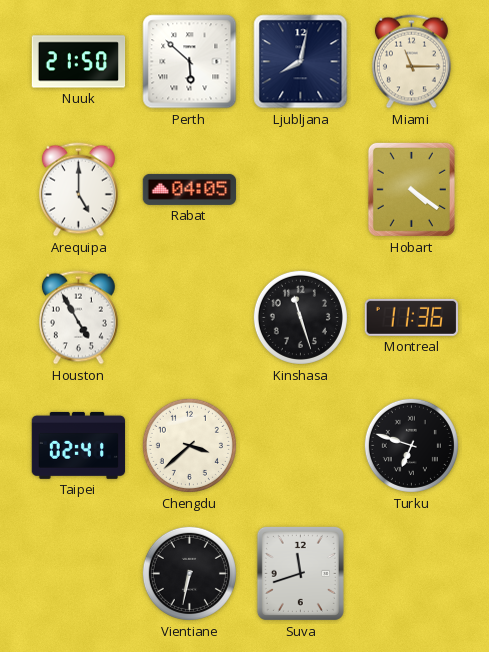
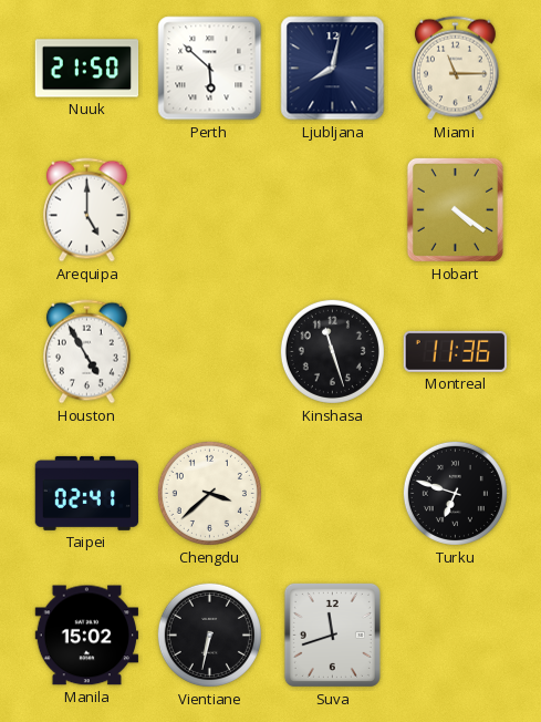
Rabat: 04:05 -> none
Manila: none -> 15:02
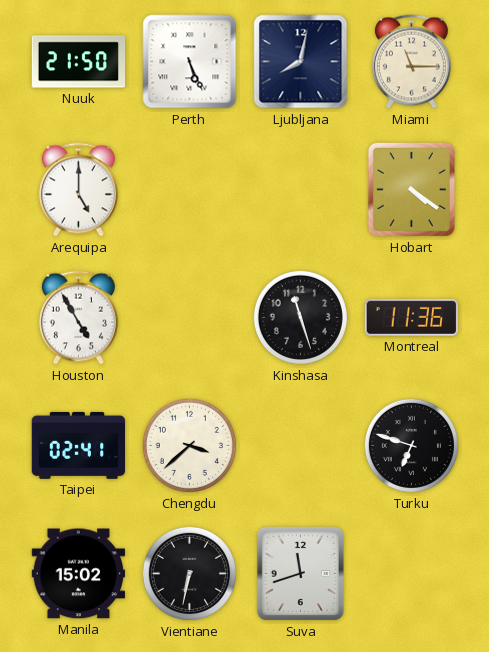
Perth: 5:52 -> 5:26
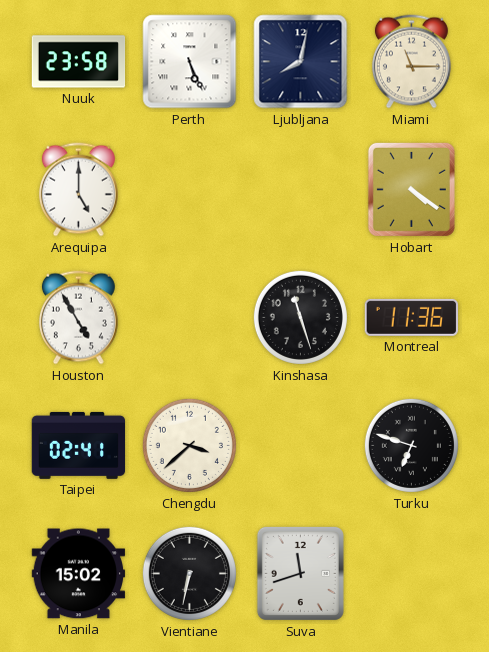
Nuuk: 21:50 -> 23:58
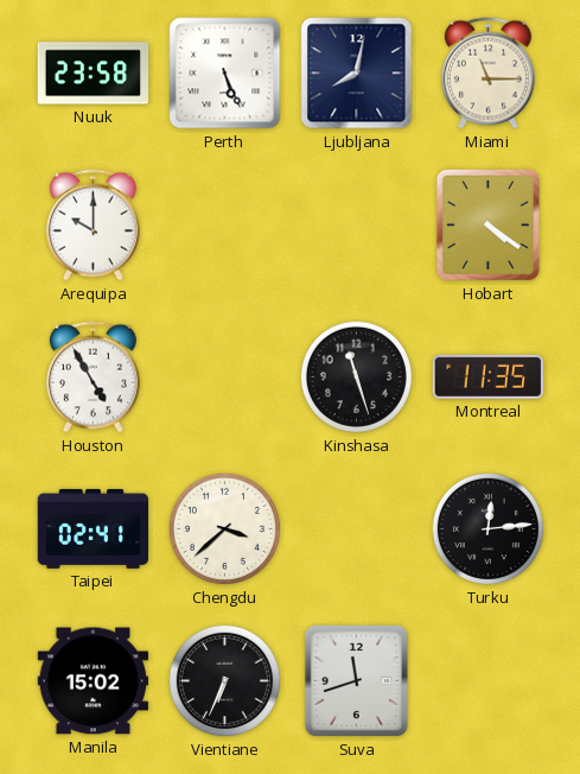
Arequipa: 5:00 -> 10:00
Montreal: 11:36 -> 11:35
Turku: 6:48 -> 12:14
Vientiane: 6:32 -> 6:34
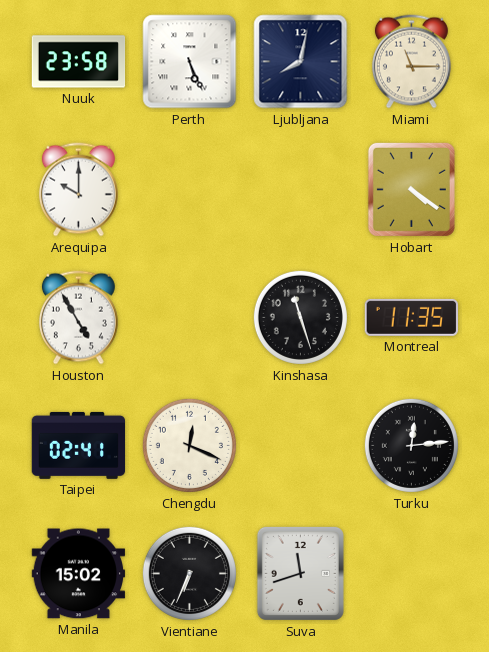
Chengdu: 3:38 -> 12:19
